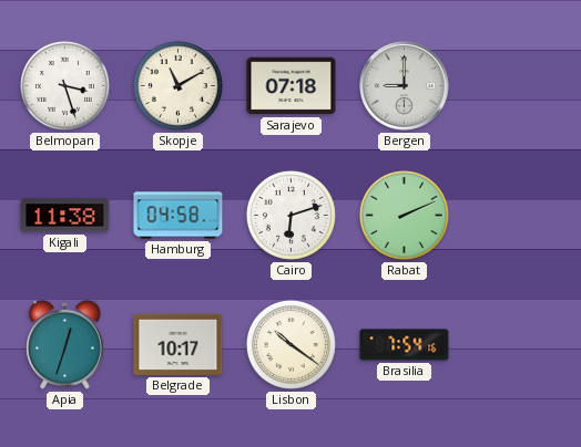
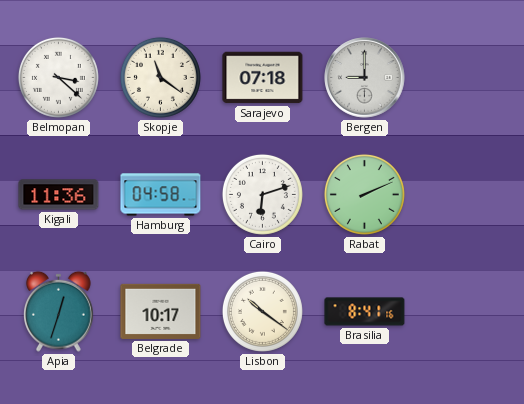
Belmopan: 3:27 -> 3:22
Skopje: 11:10 -> 11:21
Kigali: 11:38 -> 11:36
Brasilia: 7:54 -> 8:41
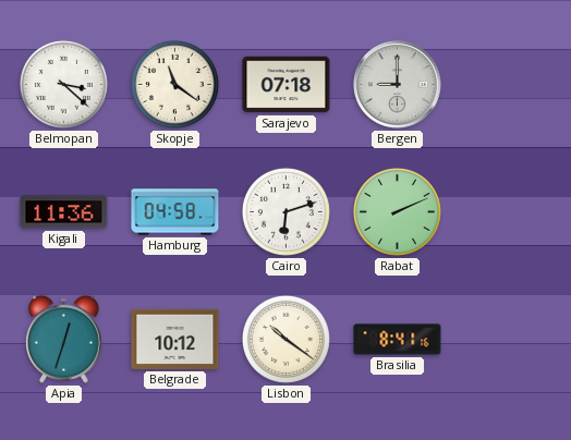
Belgrade: 10:17 -> 10:12
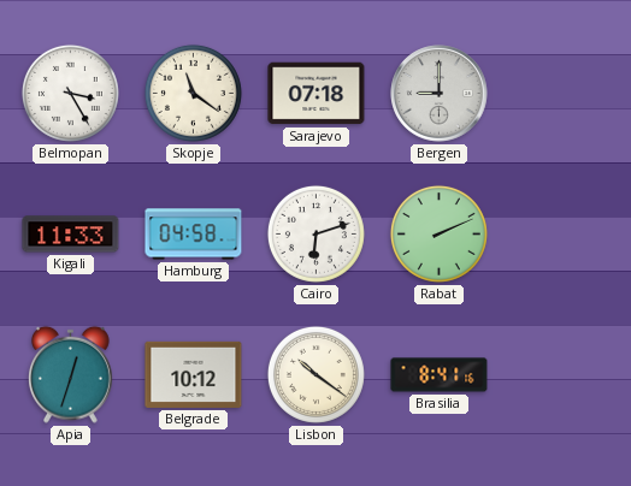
Belmopan: 3:22 -> 3:25
Kigali: 11:36 -> 11:33
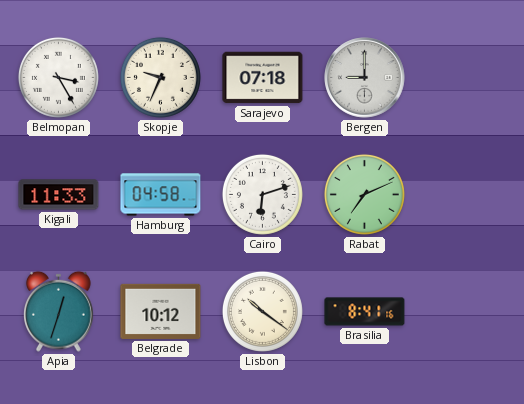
Skopje: 11:21 -> 9:34
Rabat: 2:11 -> 7:11
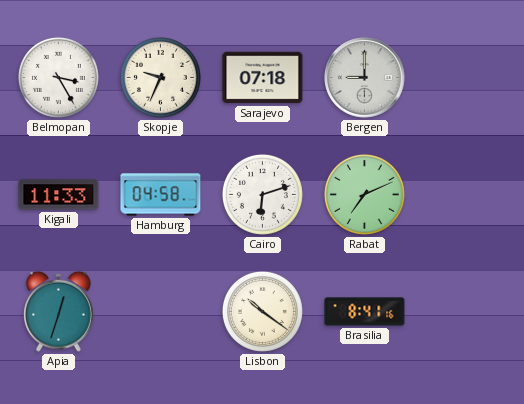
Belgrade: 10:12 -> none
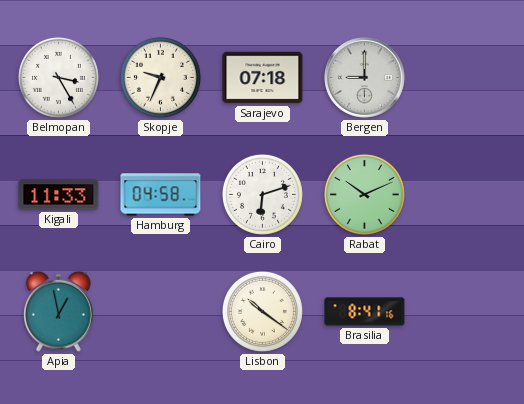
Rabat: 7:11 -> 10:11
Apia: 12:33 -> 12:58
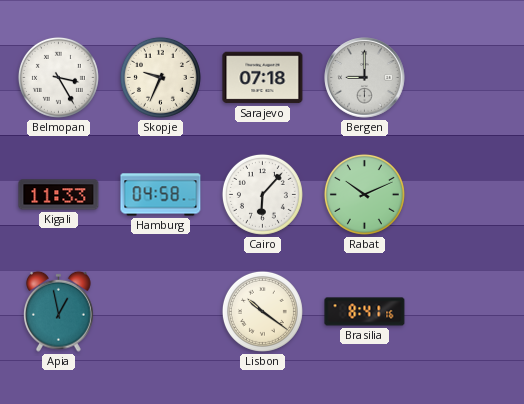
Cairo: 6:12 -> 6:07
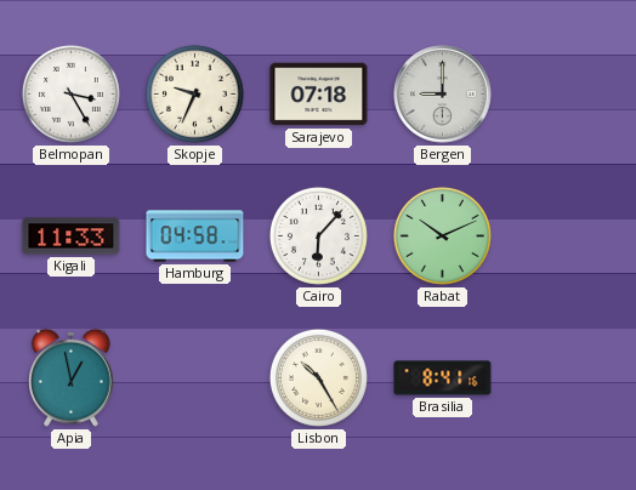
Lisbon: 10:21 -> 10:25
